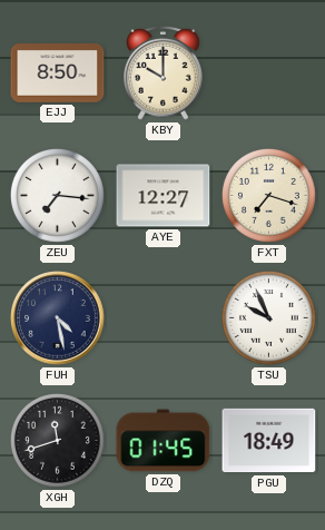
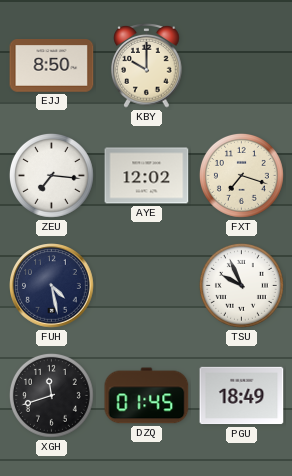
AYE: 12:27 -> 12:02
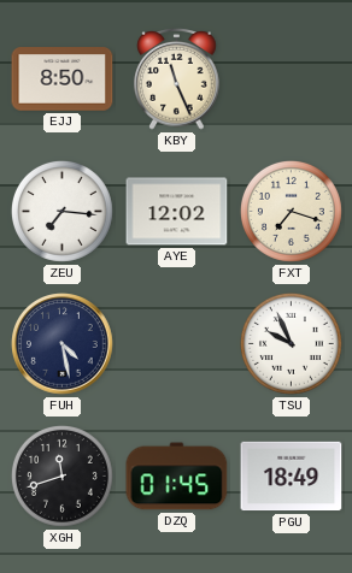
KBY: 10:00 -> 11:26
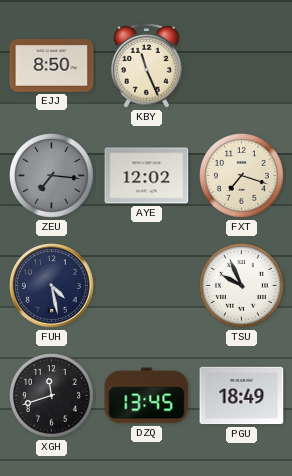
ZEU dial: white -> grey
DZQ: 01:45 -> 13:45
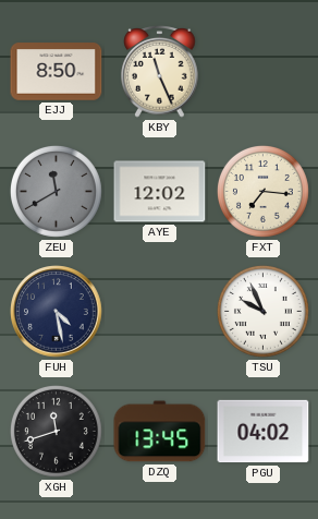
ZEU: 7:16 -> 11:40
FXT: 7:18 -> 7:16
PGU: 18:49 -> 04:02
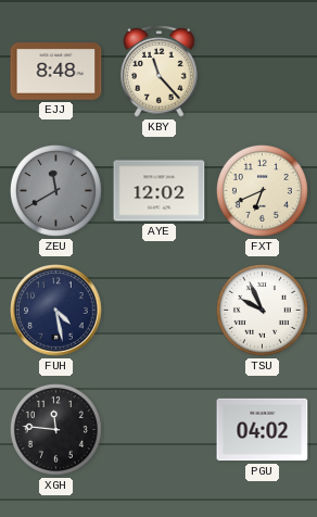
EJJ: 8:50 -> 8:48
KBY: 11:26 -> 11:23
FXT: 7:16 -> 6:41
XGH: 11:42 -> 11:46
DZQ: 13:45 -> none
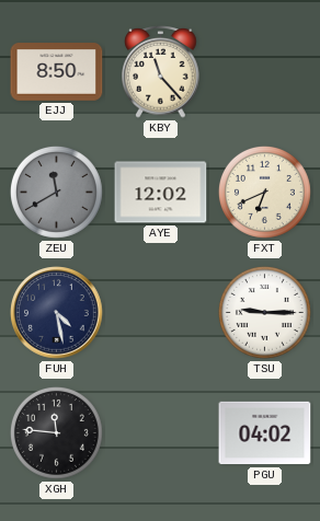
EJJ: 8:48 -> 8:50
TSU: 9:56 -> 9:15
